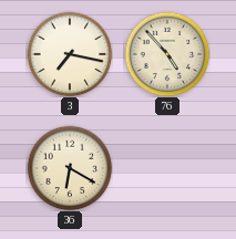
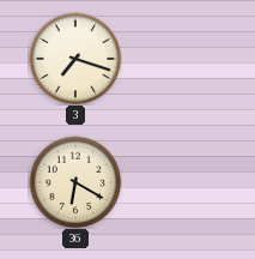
3: 7:17 -> 7:18
76: 4:53 -> none
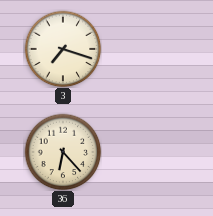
36: 6:20 -> 6:23
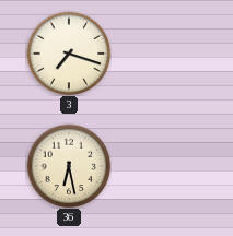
36: 6:23 -> 6:28
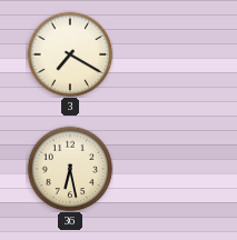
3: 7:18 -> 7:20
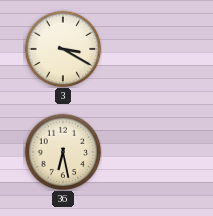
3: 7:20 -> 3:20
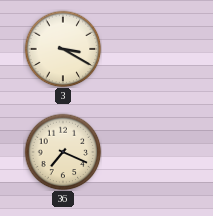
36: 6:28 -> 7:19
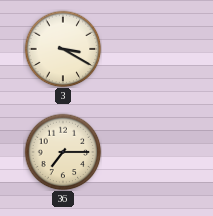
36: 7:19 -> 7:15
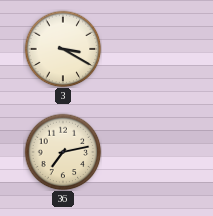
36: 7:15 -> 7:13
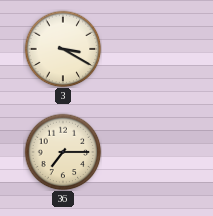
36: 7:13 -> 7:15
